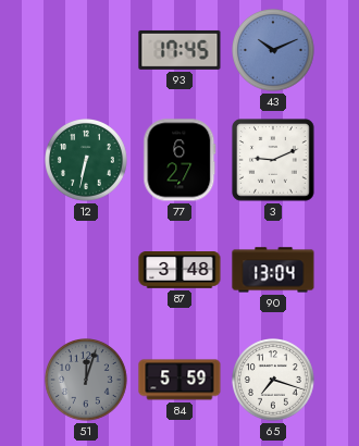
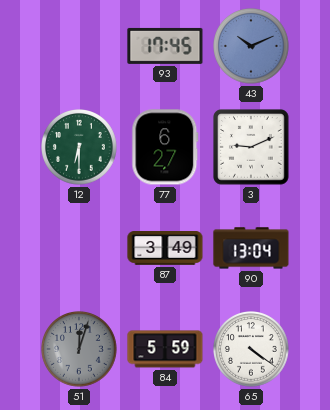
12: 6:32 -> 6:30
87: 3:48 -> 3:49
65: 7:18 -> 4:21
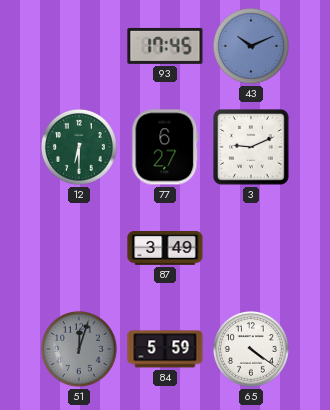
90: 13:04 -> none
